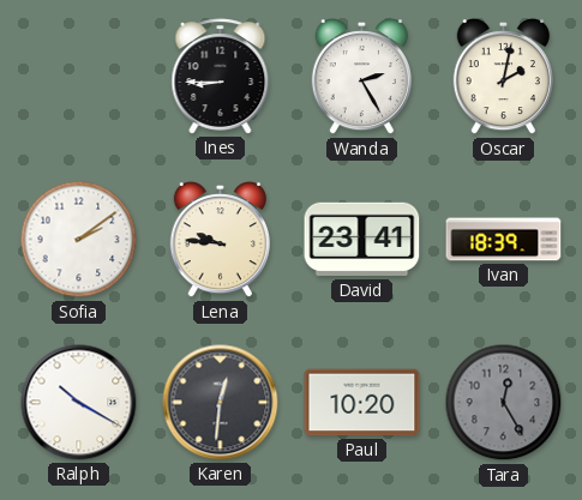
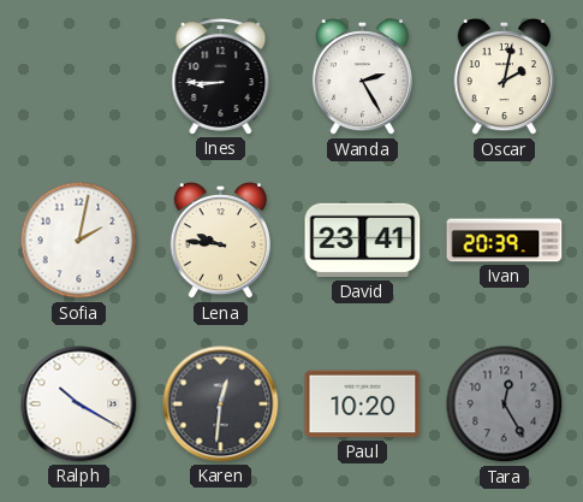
Sofia: 2:09 -> 2:02
Ivan: 18:39 -> 20:39
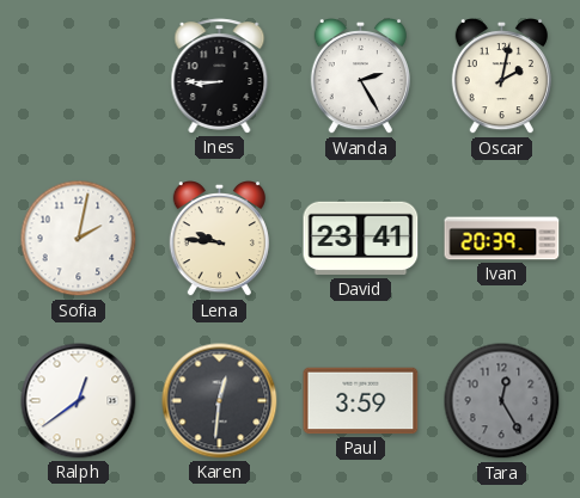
Ralph: 10:20 -> 12:39
Paul: 10:20 -> 3:59
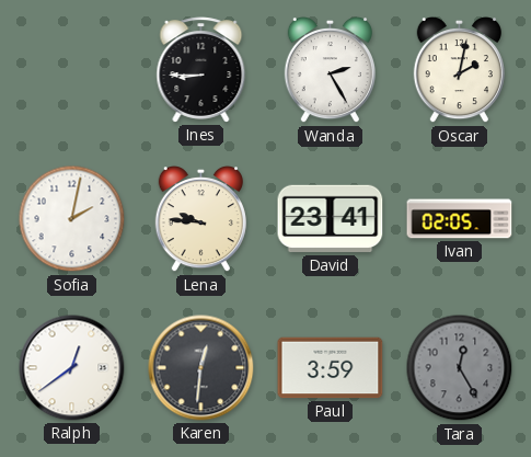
Ivan: 20:39 -> 02:05
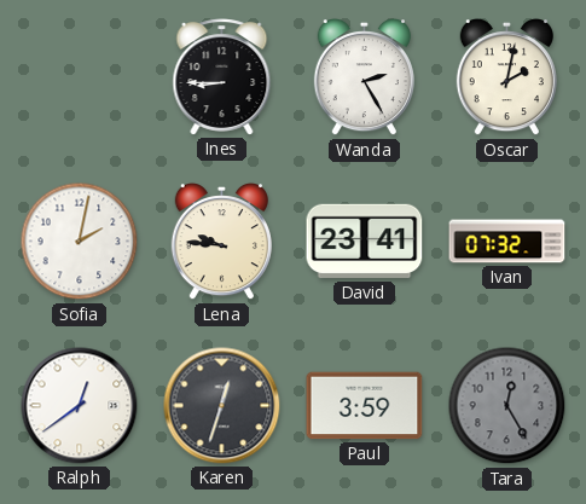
Ivan: 02:05 -> 07:32
Karen: 12:31 -> 12:33
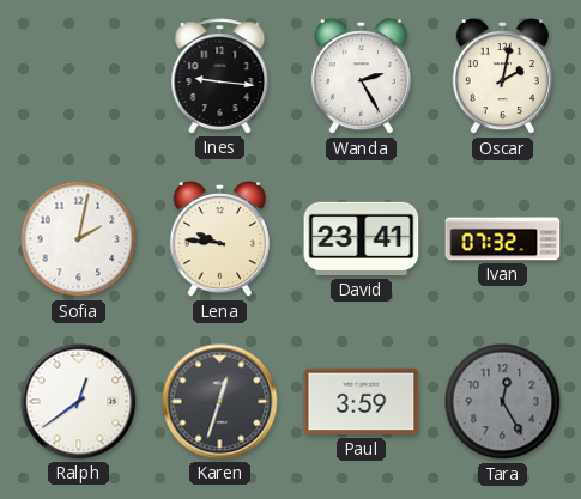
Ines: 8:45 -> 9:16
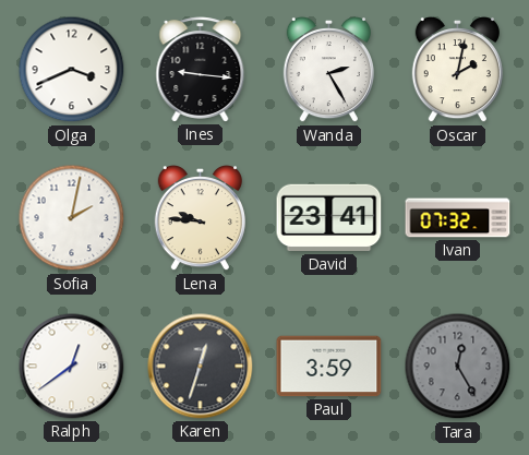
Olga: none -> 3:41
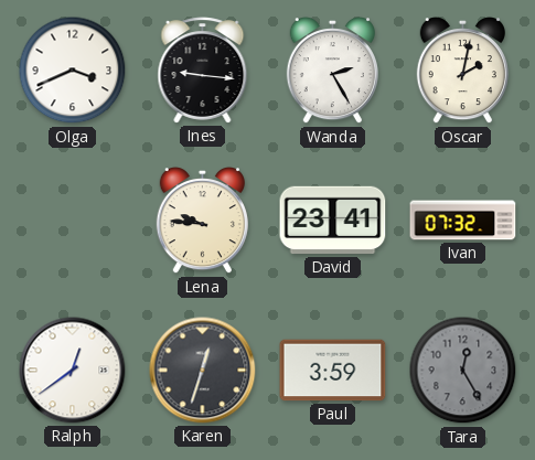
Sofia: 2:02 -> none
